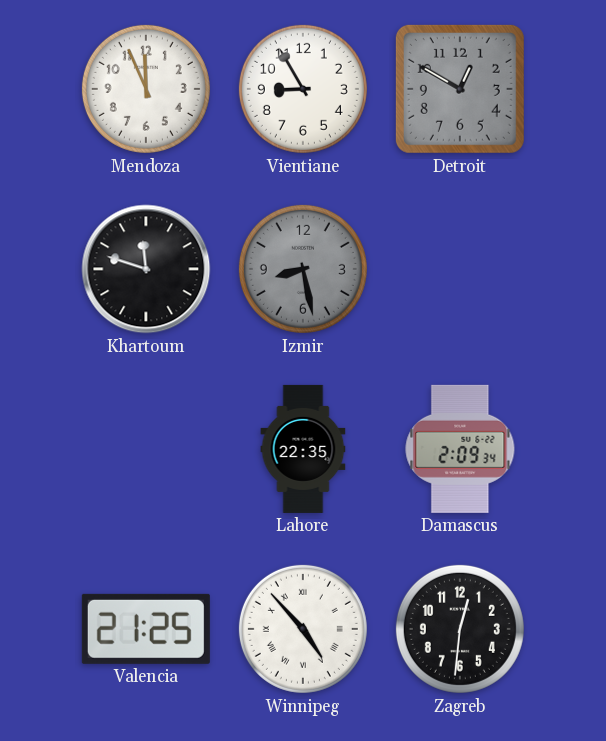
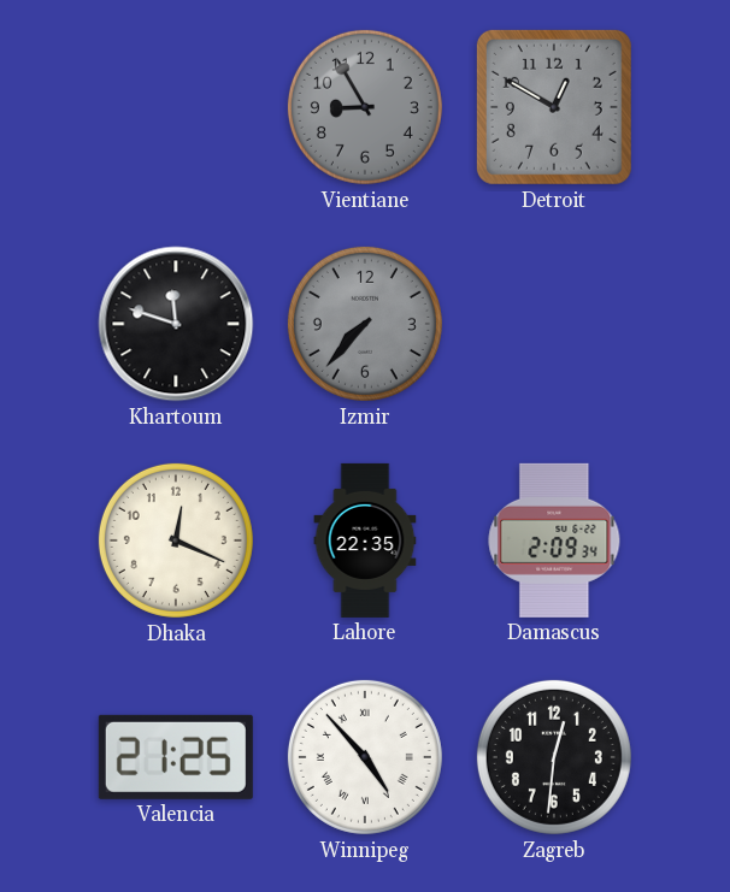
Mendoza: 11:56 -> none
Vientiane dial: white -> grey
Izmir: 8:28 -> 7:37
Dhaka: none -> 12:19
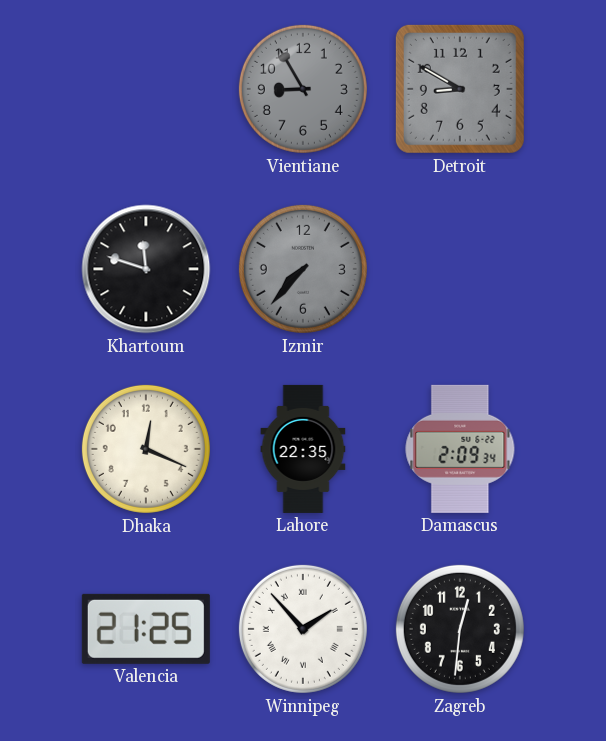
Detroit: 12:50 -> 8:50
Winnipeg: 4:53 -> 1:53
